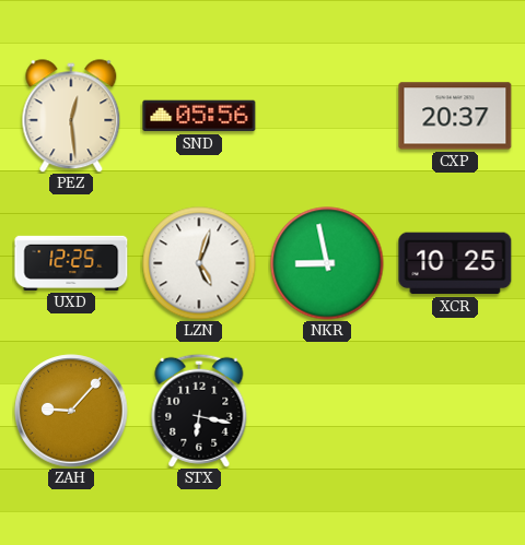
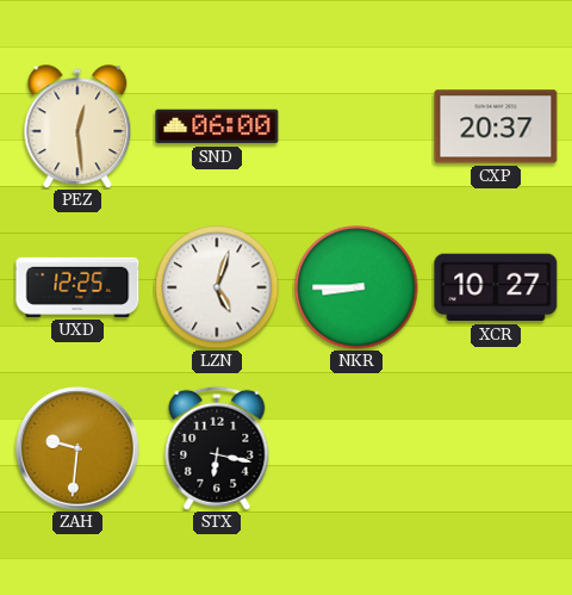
SND: 05:56 -> 06:00
NKR: 8:58 -> 8:45
XCR: 10:25 -> 10:27
ZAH: 9:07 -> 9:31
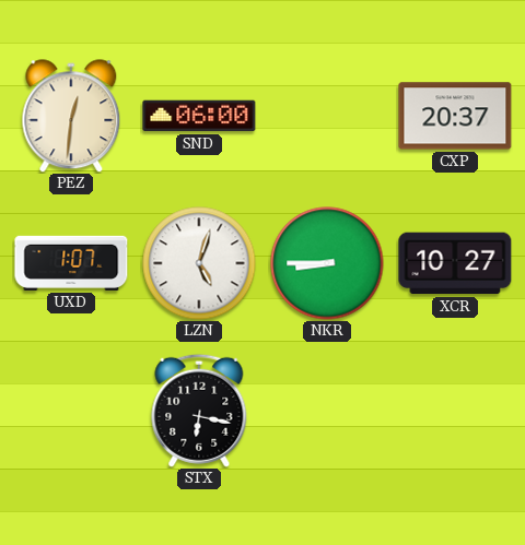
PEZ: 12:29 -> 12:31
UXD: 12:25 -> 1:07
ZAH: 9:31 -> none
